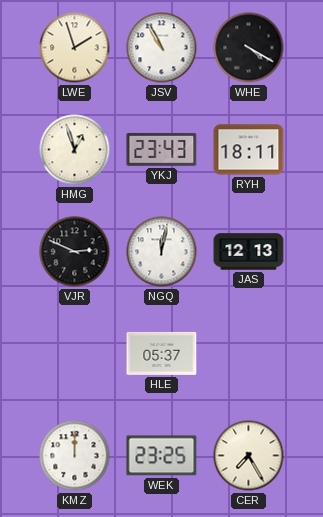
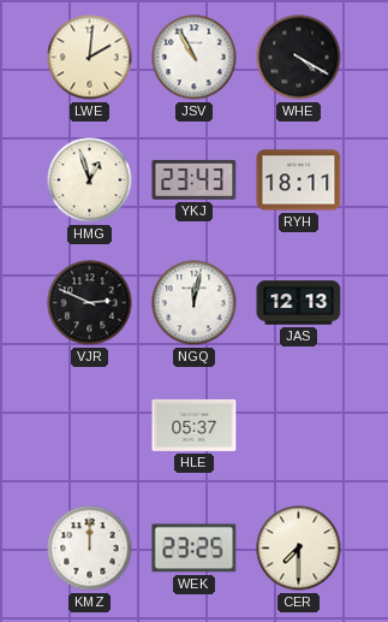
LWE: 1:57 -> 2:01
CER: 7:25 -> 7:30
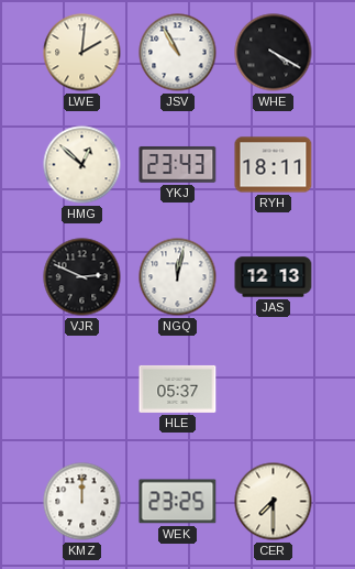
HMG: 12:57 -> 12:52
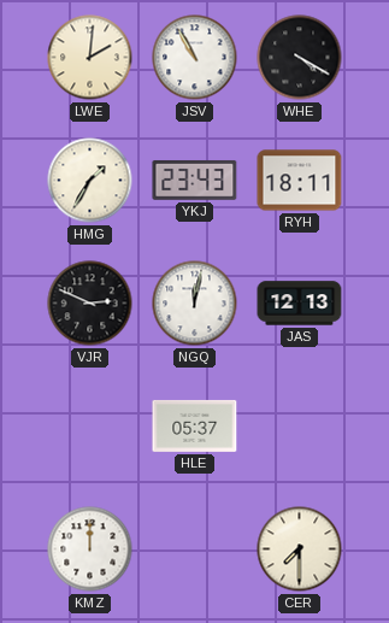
HMG: 12:52 -> 1:35
WEK: 23:25 -> none
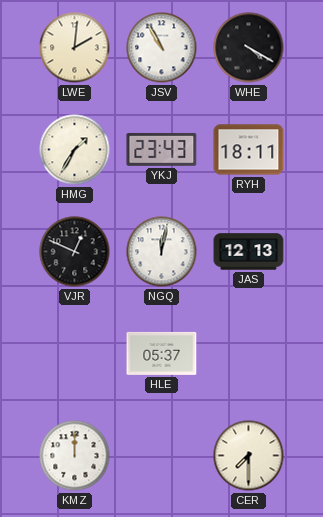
VJR: 2:49 -> 12:49
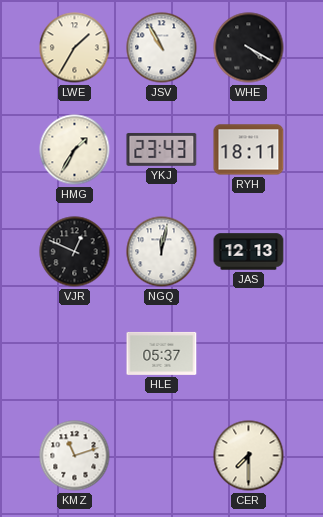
LWE: 2:01 -> 1:35
KMZ: 12:00 -> 11:12
